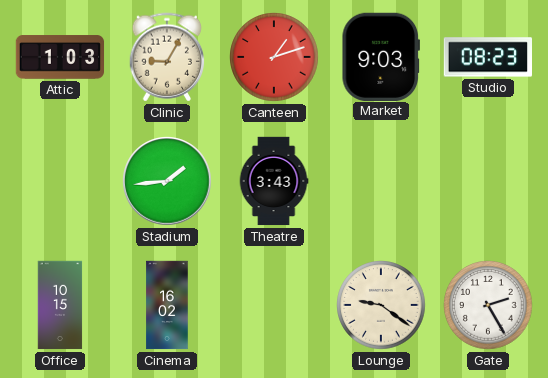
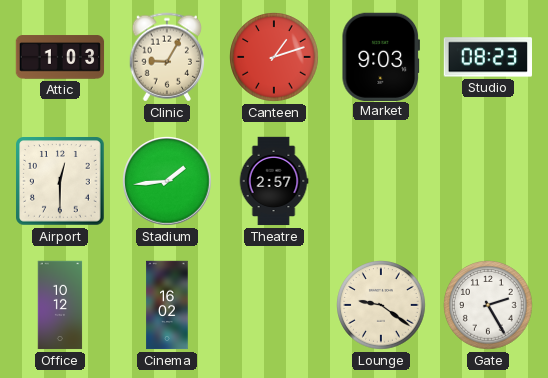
Airport: none -> 12:30
Theatre: 3:43 -> 2:57
Office: 10:15 -> 10:12
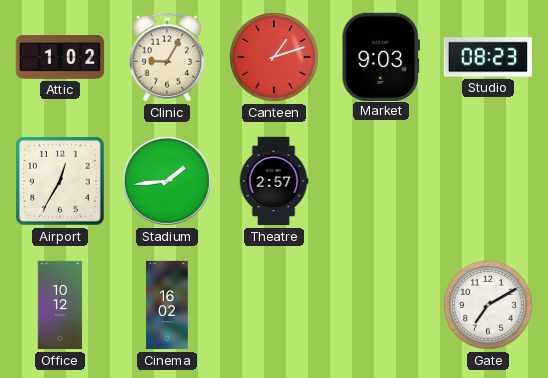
Attic: 1:03 -> 1:02
Airport: 12:30 -> 12:35
Lounge: 9:21 -> none
Gate: 2:25 -> 7:10
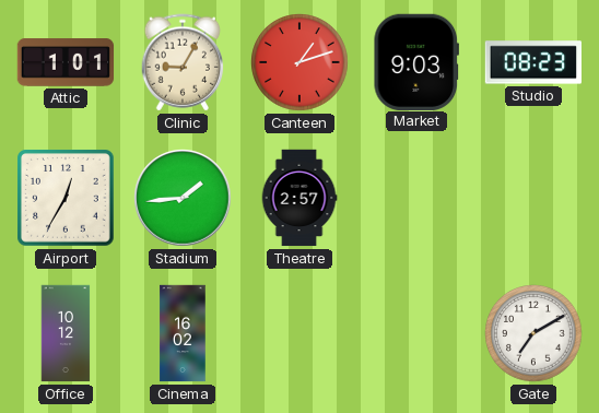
Attic: 1:02 -> 1:01
